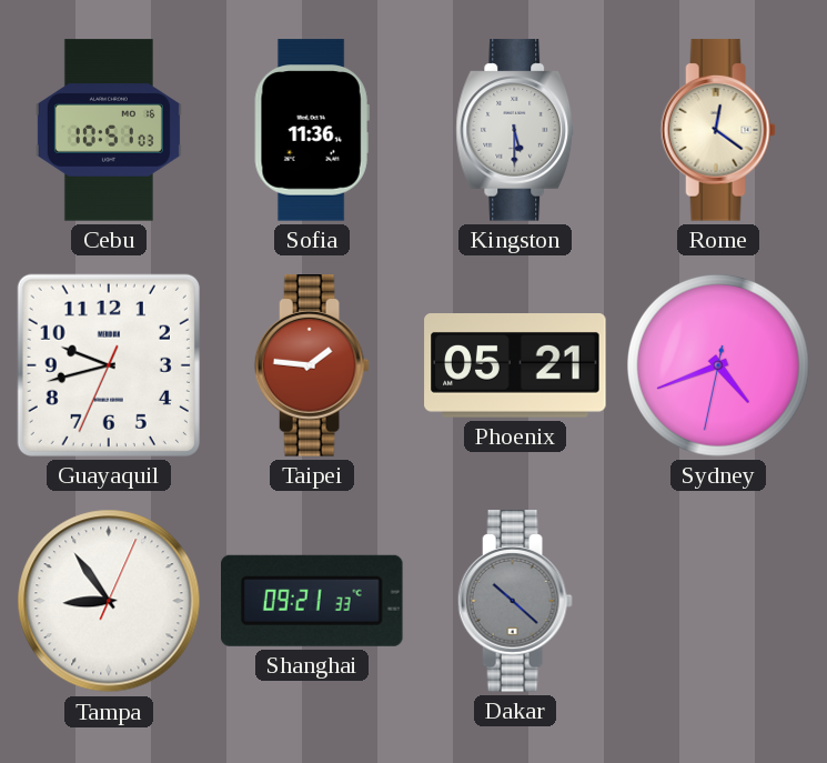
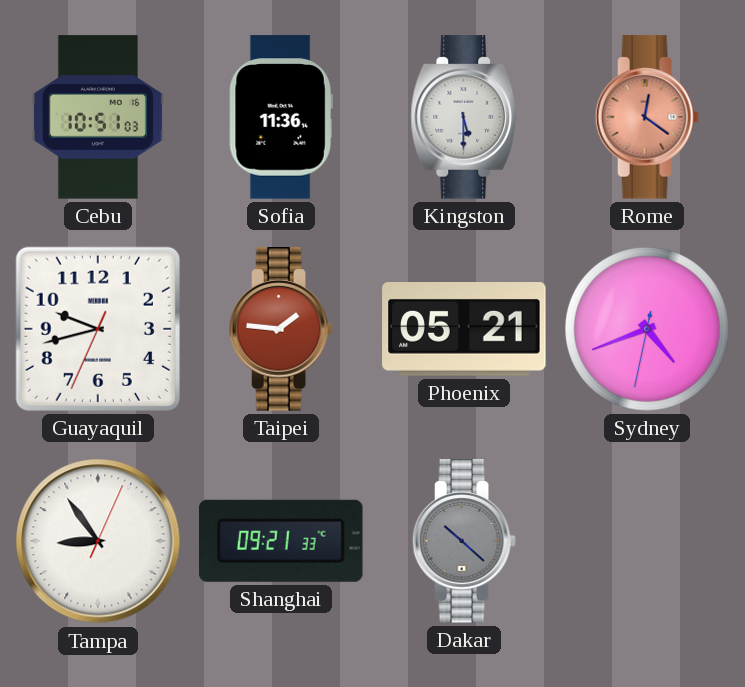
Rome dial: cream -> salmon
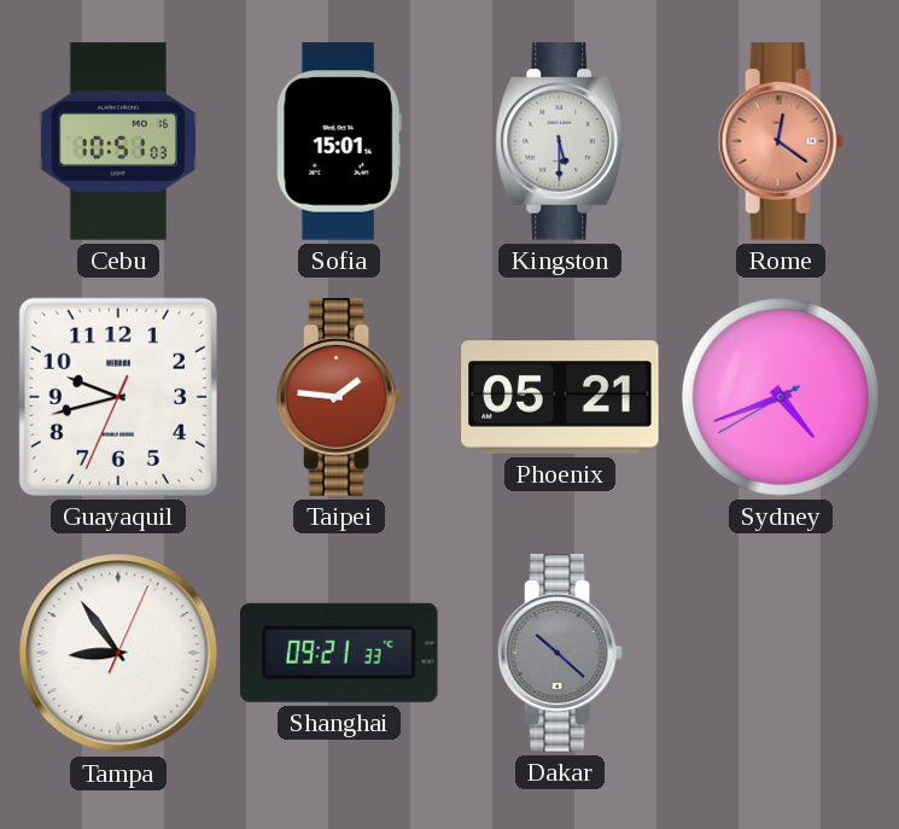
Sofia: 11:36 -> 15:01
Sydney: 4:41:32 -> 4:41:40
